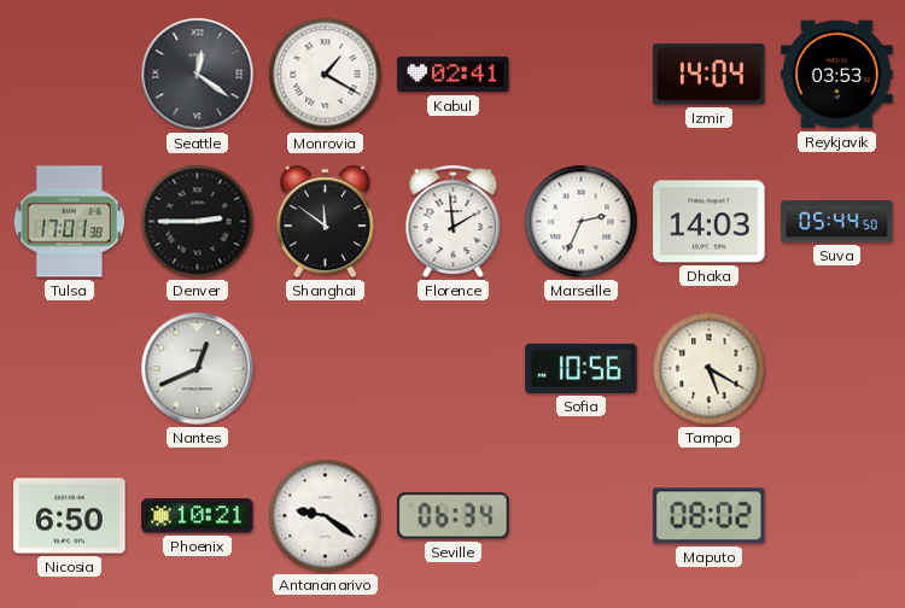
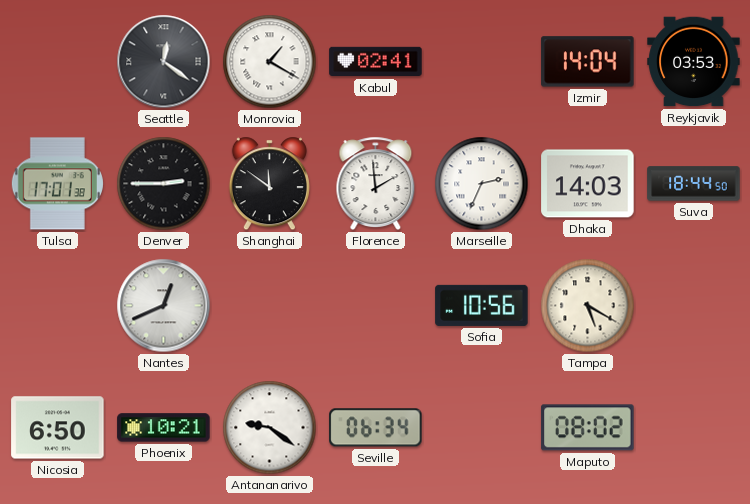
Suva: 05:44 -> 18:44
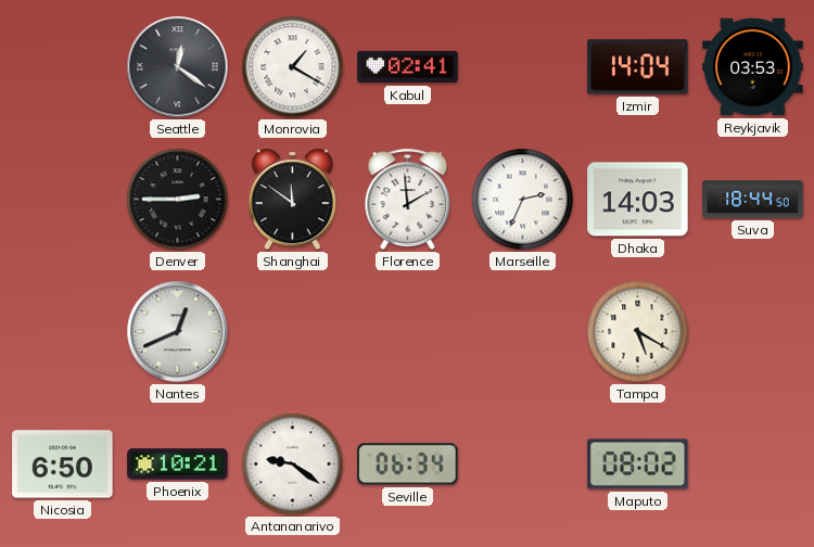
Tulsa: 17:01 -> none
Sofia: 10:56 -> none
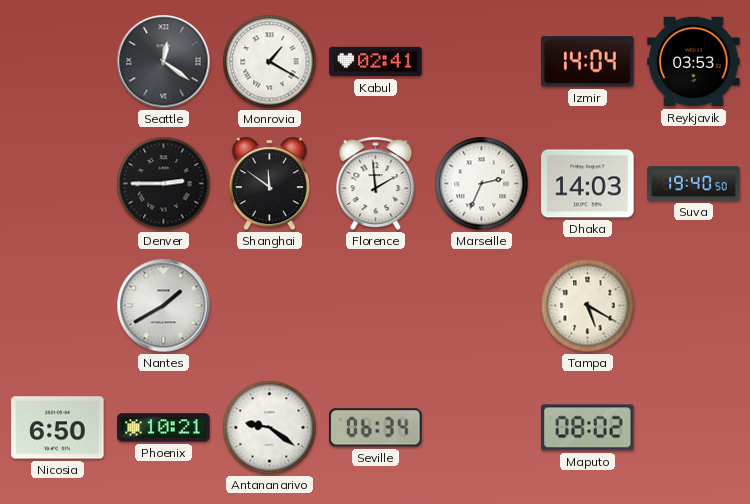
Suva: 18:44 -> 19:40
Nantes: 12:41 -> 1:40
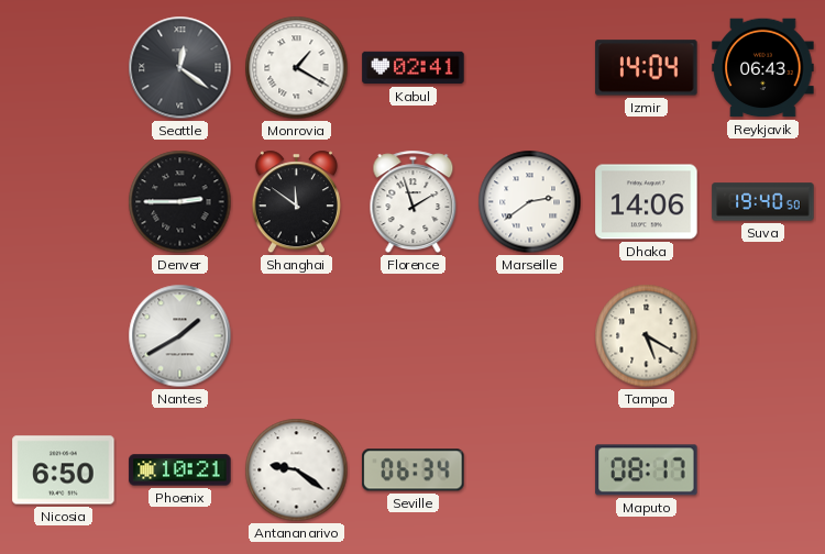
Reykjavik: 03:53 -> 06:43
Florence: 1:59 -> 1:57
Marseille: 2:34 -> 2:39
Dhaka: 14:03 -> 14:06
Maputo: 08:02 -> 08:17
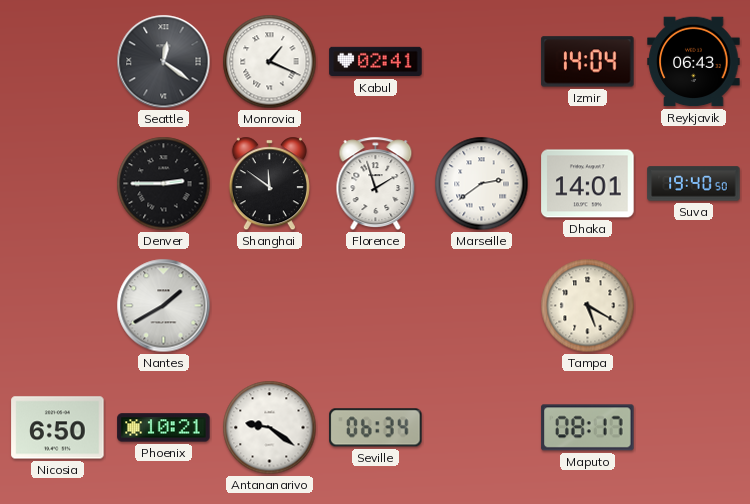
Monrovia: 1:20 -> 1:19
Dhaka: 14:06 -> 14:01
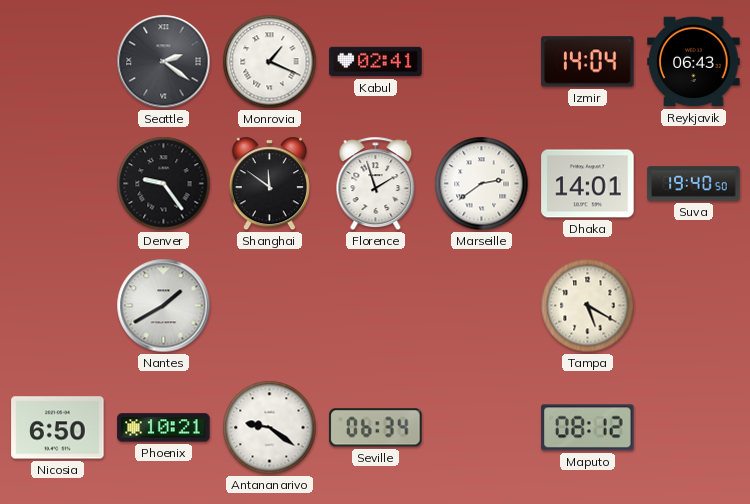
Seattle: 12:21 -> 2:21
Denver: 2:45 -> 9:24
Maputo: 08:17 -> 08:12
